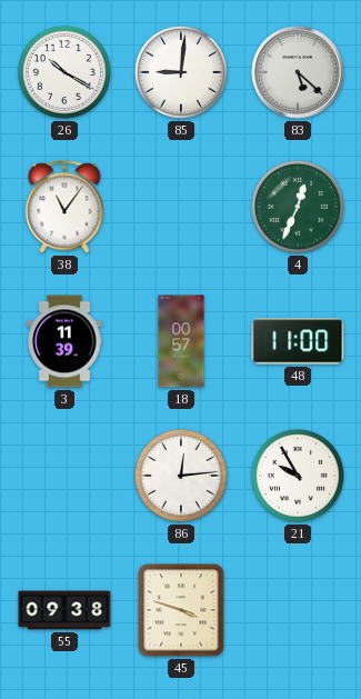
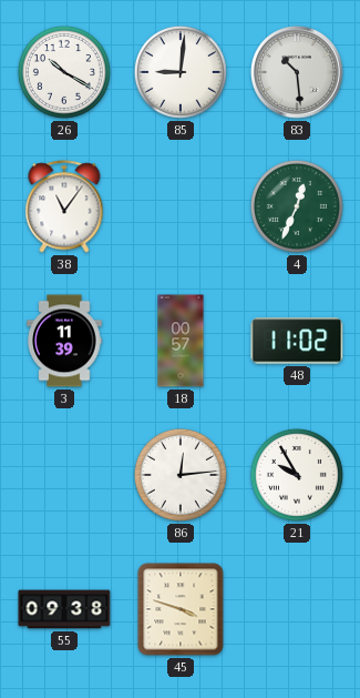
83: 5:22 -> 10:29
48: 11:00 -> 11:02
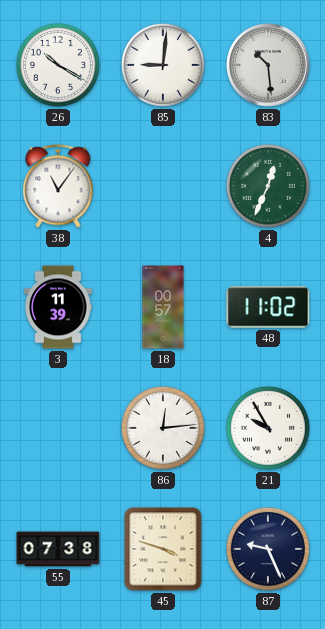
55: 09:38 -> 07:38
87: none -> 9:26
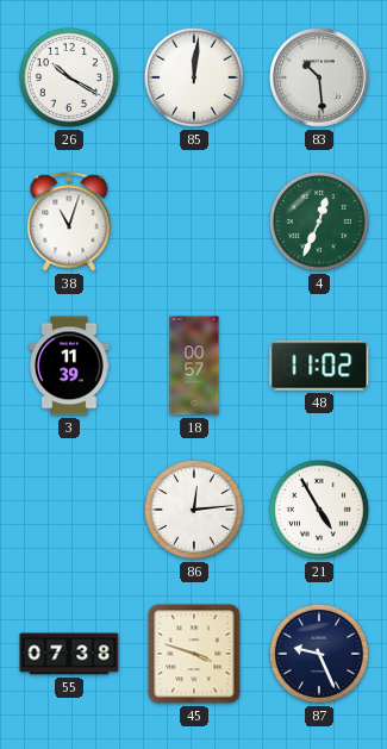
85: 9:01 -> 12:01
38: 11:06 -> 11:03
21: 9:55 -> 4:55
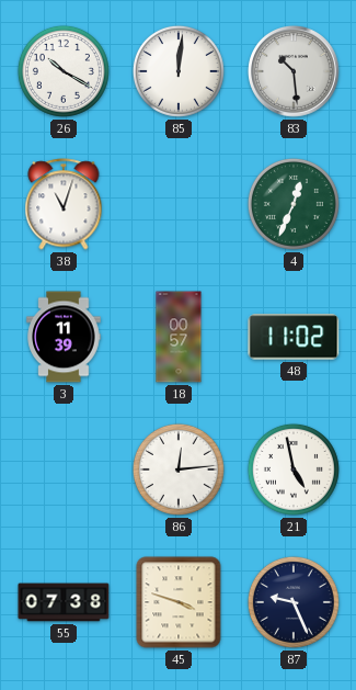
21: 4:55 -> 4:58
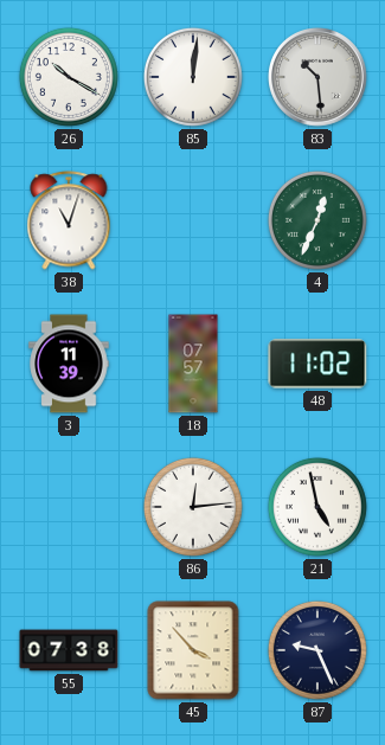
18: 00:57 -> 07:57
45: 3:48 -> 3:53
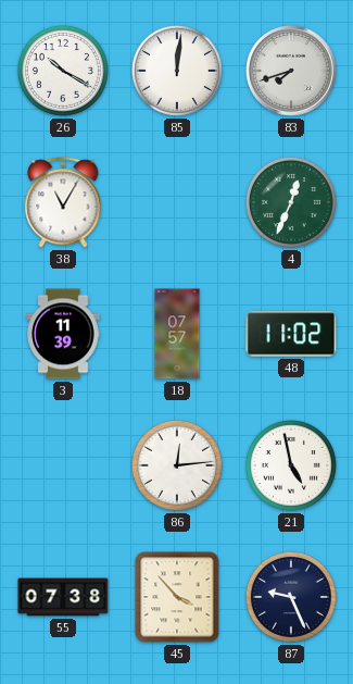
83: 10:29 -> 7:42
38: 11:03 -> 11:05
